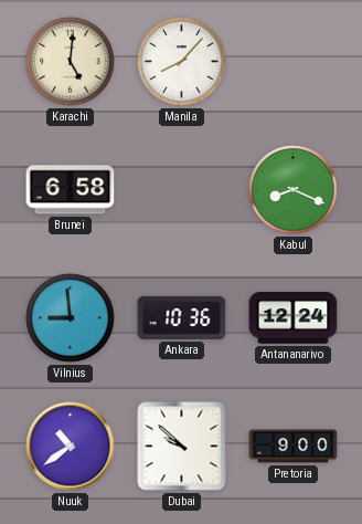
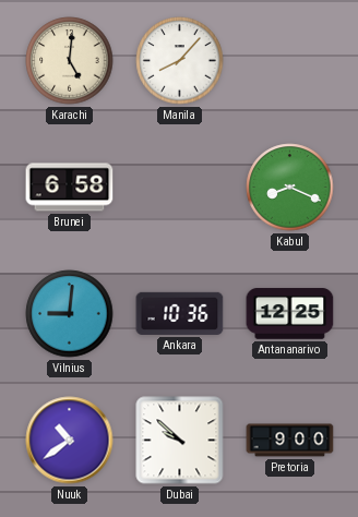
Vilnius: 8:59 -> 9:01
Antananarivo: 12:24 -> 12:25
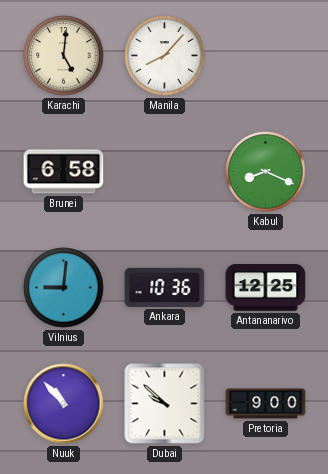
Nuuk: 10:39 -> 10:53
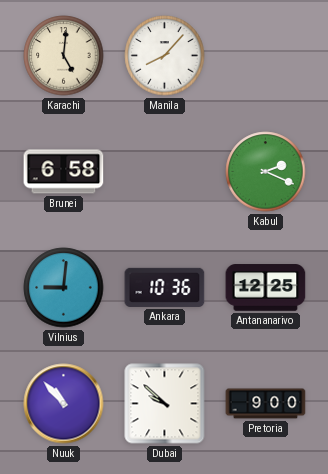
Kabul: 8:19 -> 2:19
